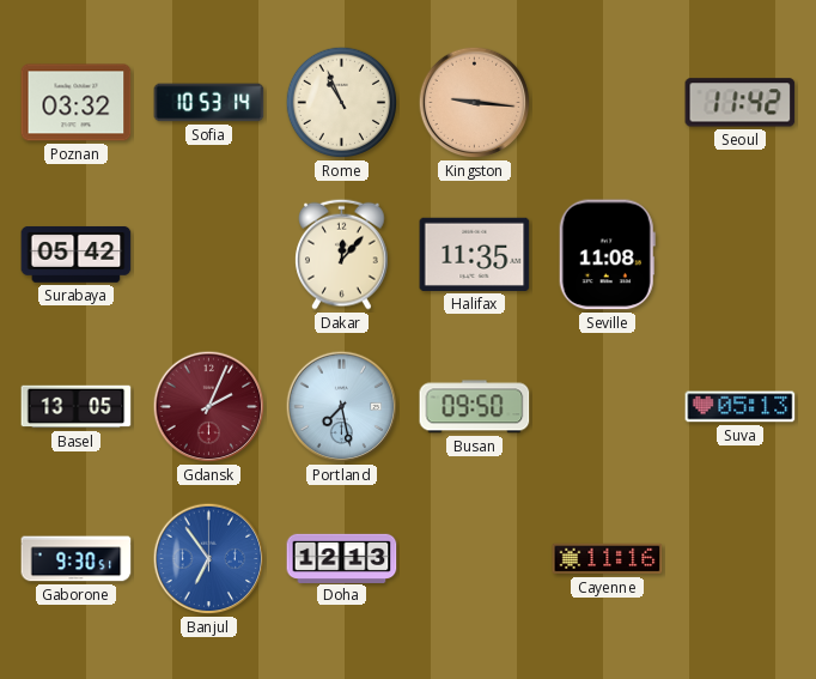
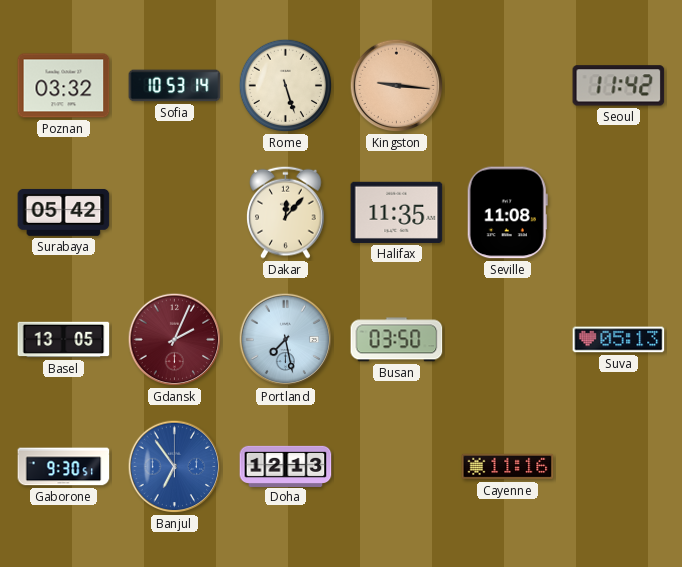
Rome: 10:56 -> 5:27
Busan: 09:50 -> 03:50
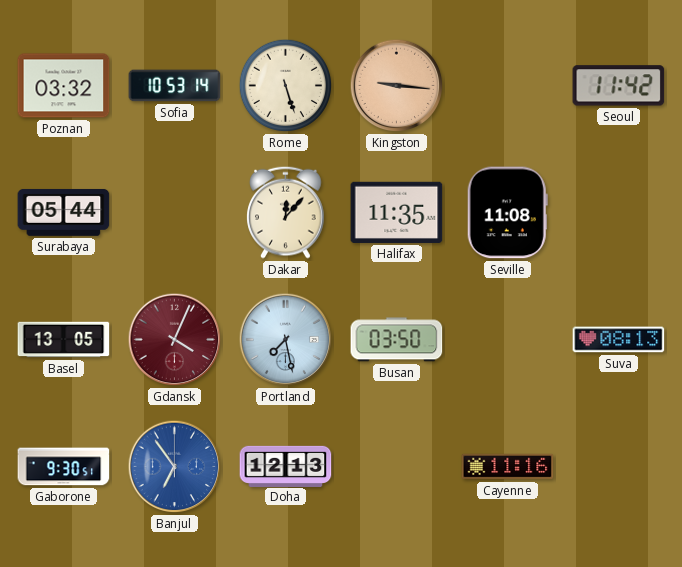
Surabaya: 05:42 -> 05:44
Gdansk: 2:04 -> 4:04
Suva: 05:13 -> 08:13
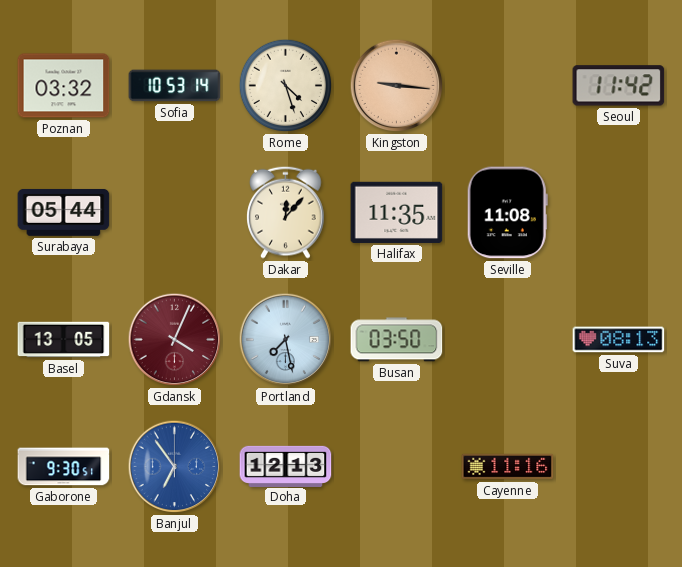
Rome: 5:27 -> 4:27
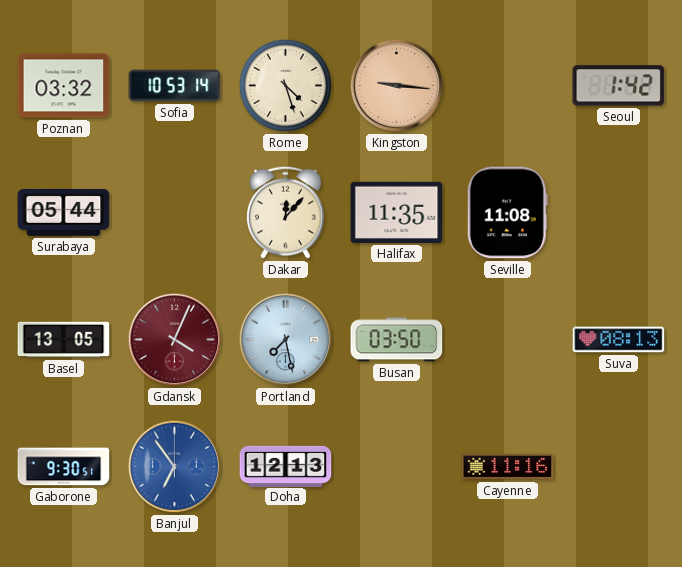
Seoul: 11:42 -> 1:42
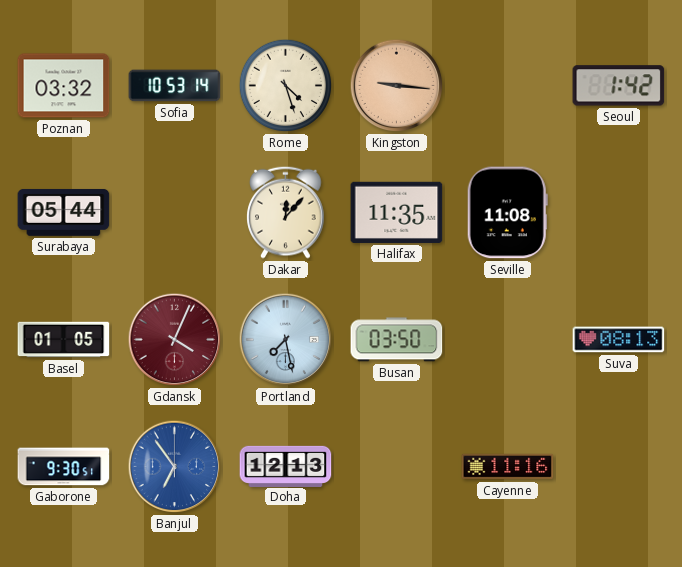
Basel: 13:05 -> 01:05
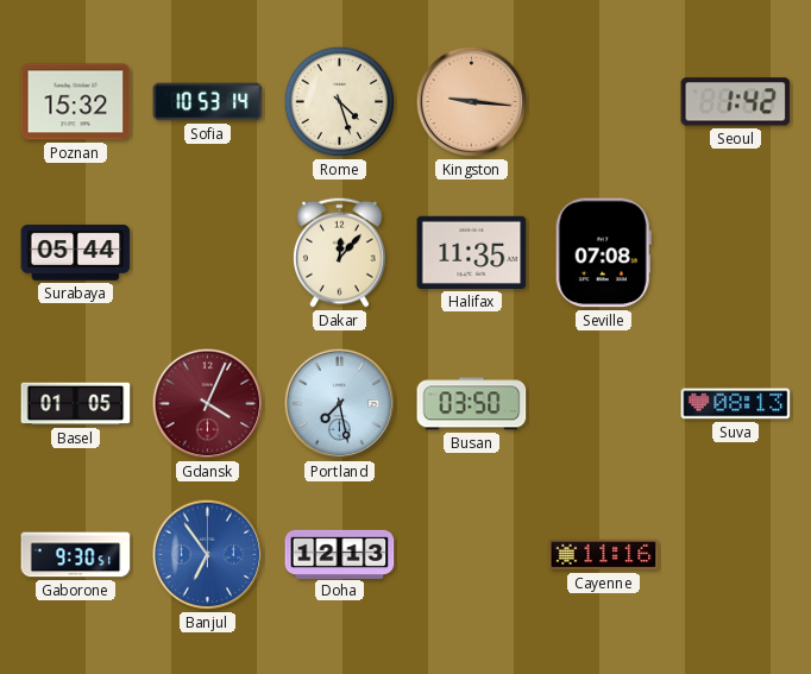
Poznan: 03:32 -> 15:32
Seville: 11:08 -> 07:08
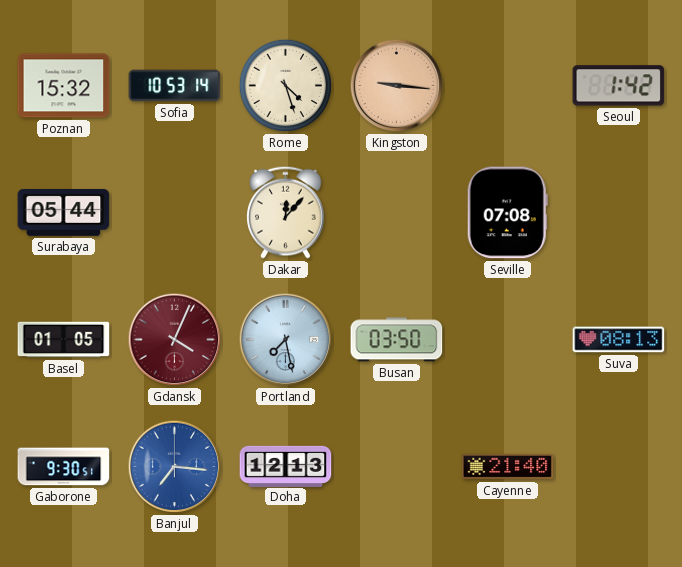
Halifax: 11:35 -> none
Banjul: 6:54 -> 7:16
Cayenne: 11:16 -> 21:40
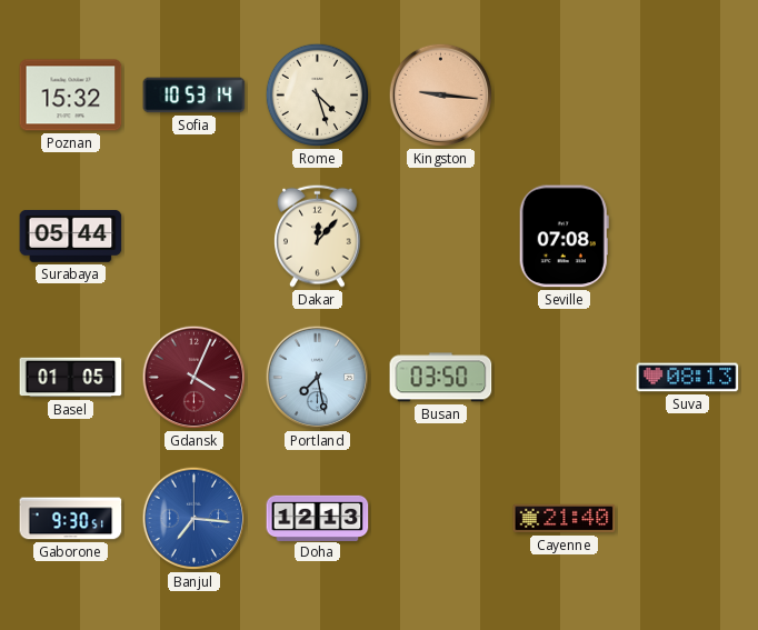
Seoul: 1:42 -> none
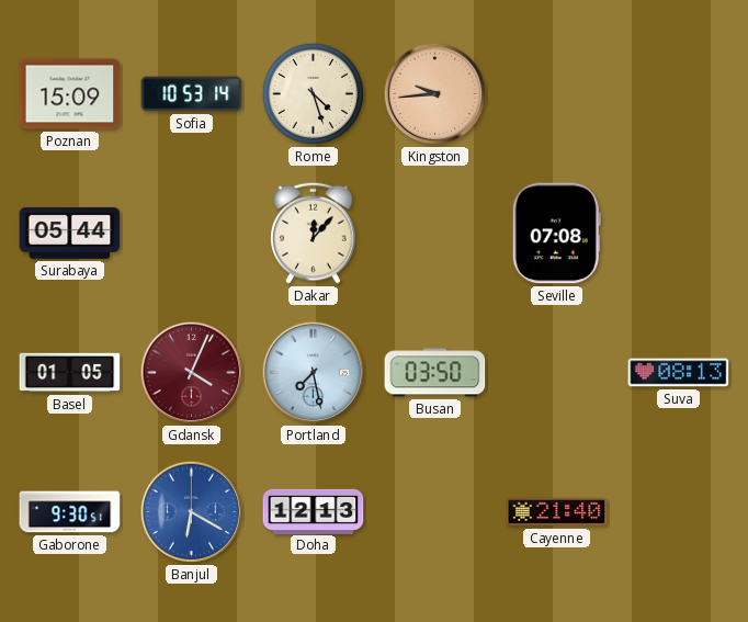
Poznan: 15:32 -> 15:09
Kingston: 9:16 -> 9:44
Banjul: 7:16 -> 6:20
